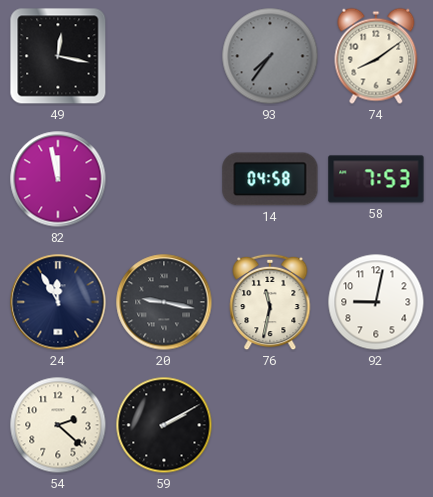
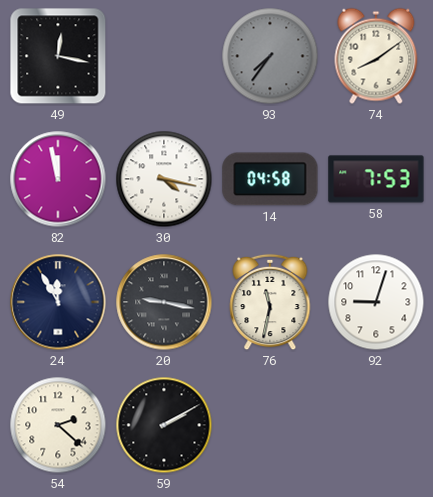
30: none -> 4:17
92: 9:02 -> 9:03
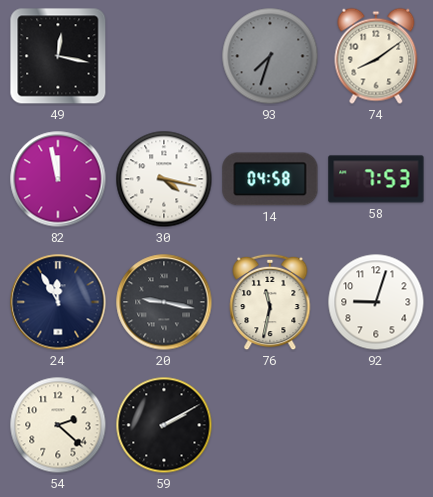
93: 7:36 -> 7:33
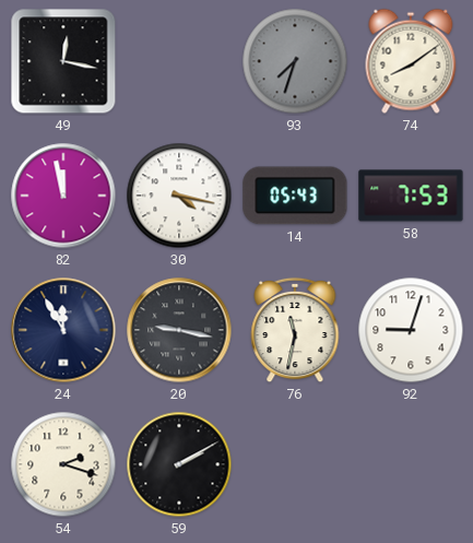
14: 04:58 -> 05:43
54: 2:22 -> 2:18
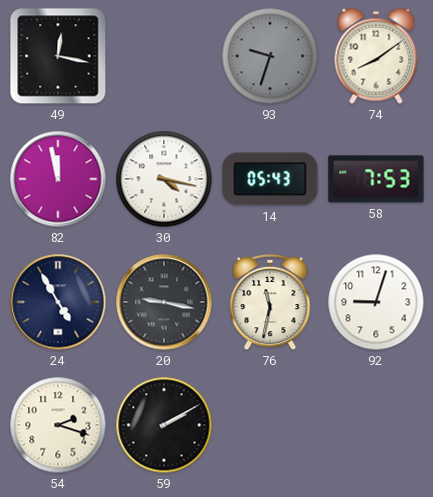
93: 7:33 -> 9:33
24: 11:55 -> 4:55
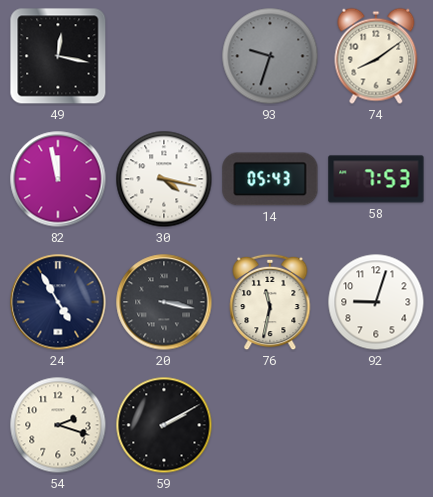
20: 9:17 -> 3:17
